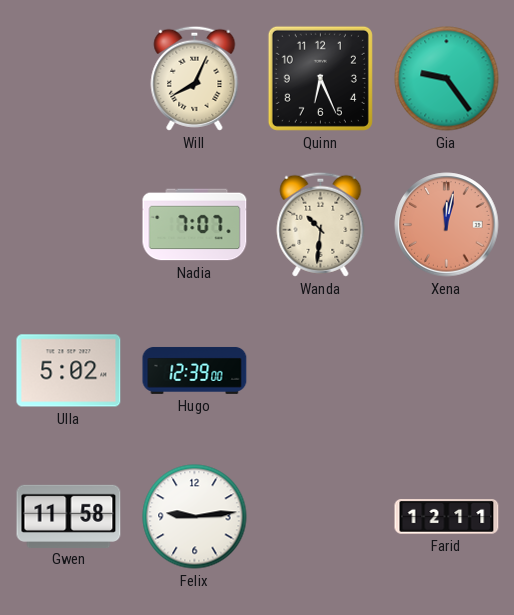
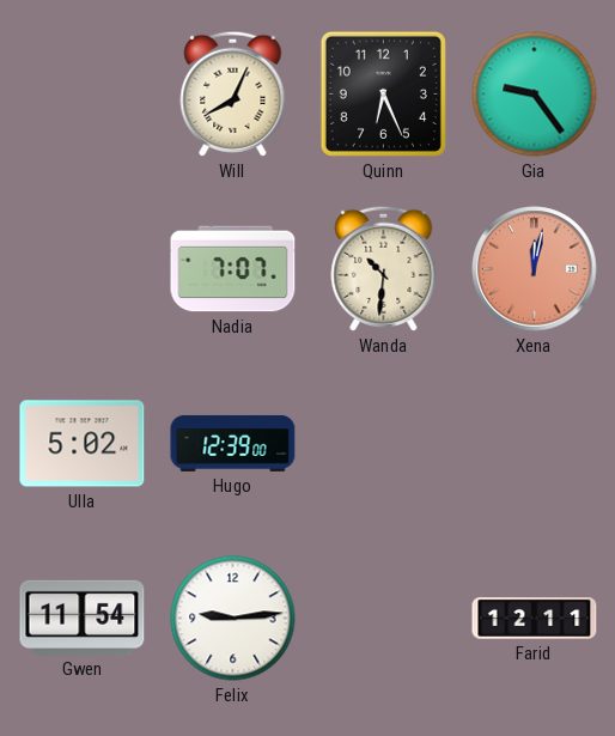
Gwen: 11:58 -> 11:54
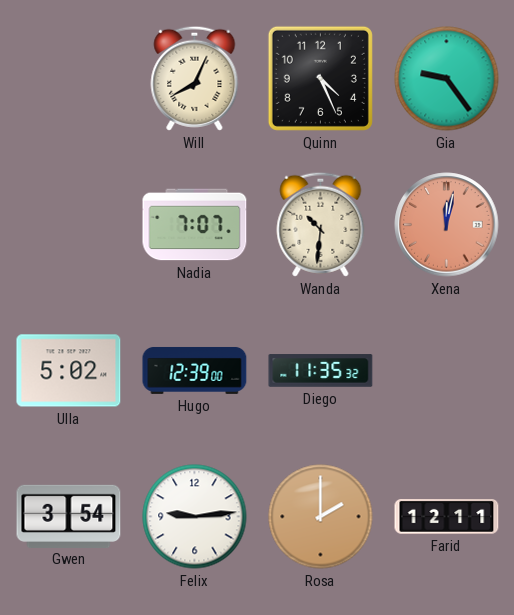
Quinn: 6:26 -> 4:26
Diego: none -> 11:35
Gwen: 11:54 -> 3:54
Rosa: none -> 2:00
